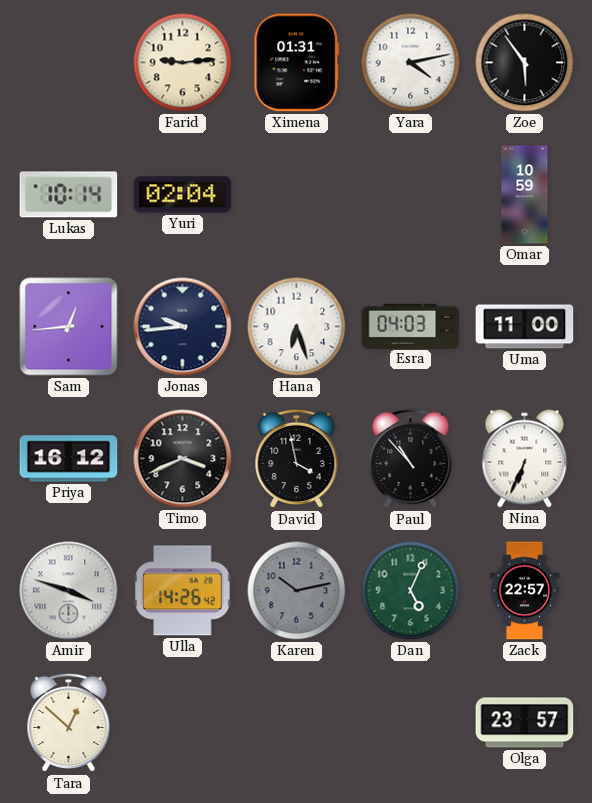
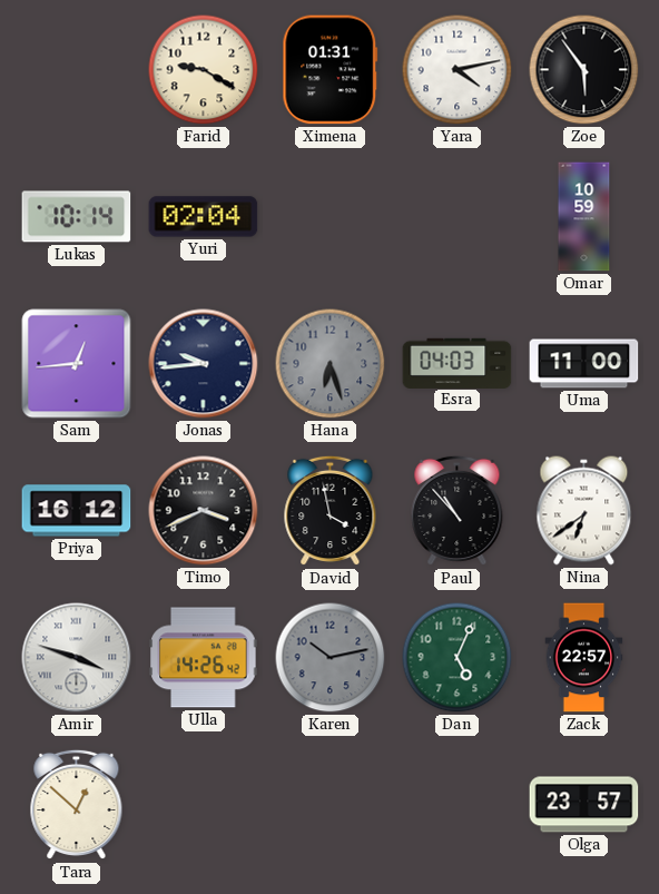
Farid: 9:14 -> 9:20
Hana dial: white -> grey
Nina: 6:34 -> 6:39
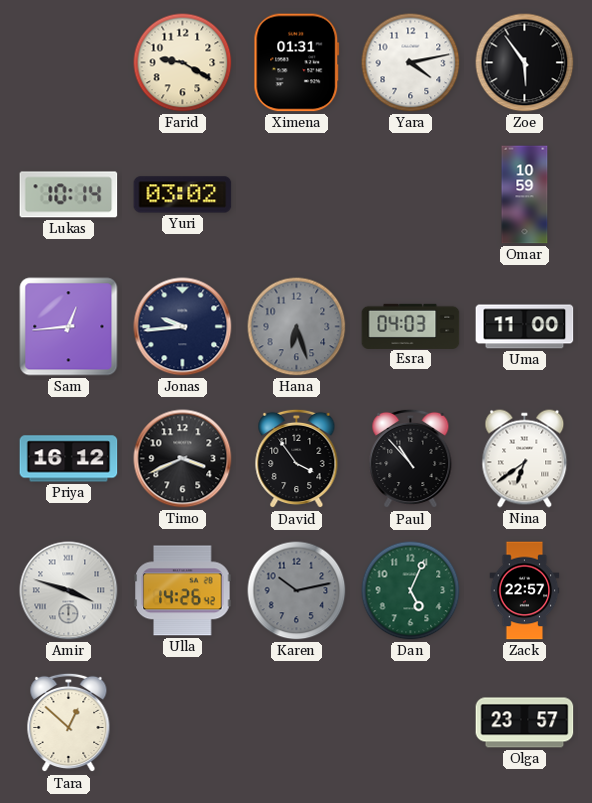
Yuri: 02:04 -> 03:02
David: 3:58 -> 3:54
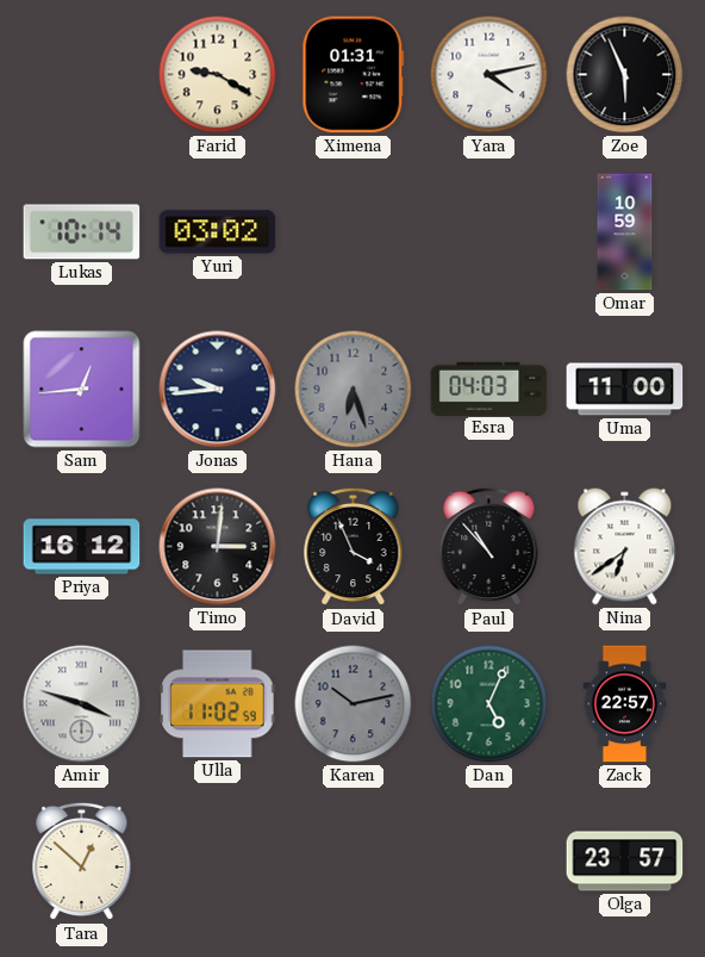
Zoe: 5:54 -> 5:56
Timo: 3:41 -> 3:01
David: 3:54 -> 3:56
Ulla: 14:26 -> 11:02
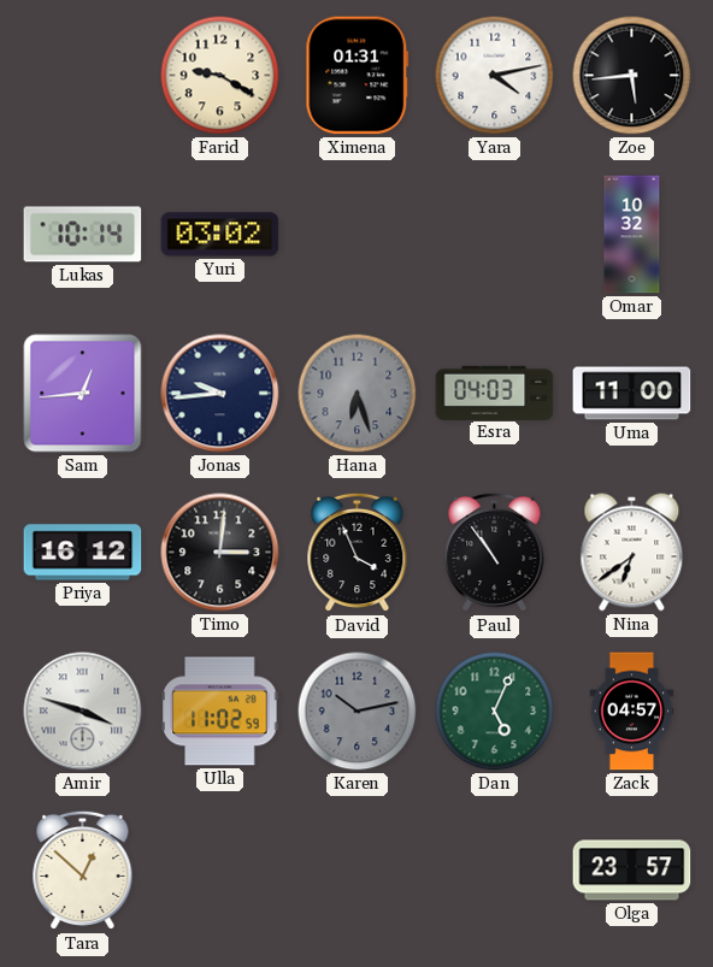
Zoe: 5:56 -> 5:44
Omar: 10:59 -> 10:32
Paul: 10:53 -> 10:54
Zack: 22:57 -> 04:57
